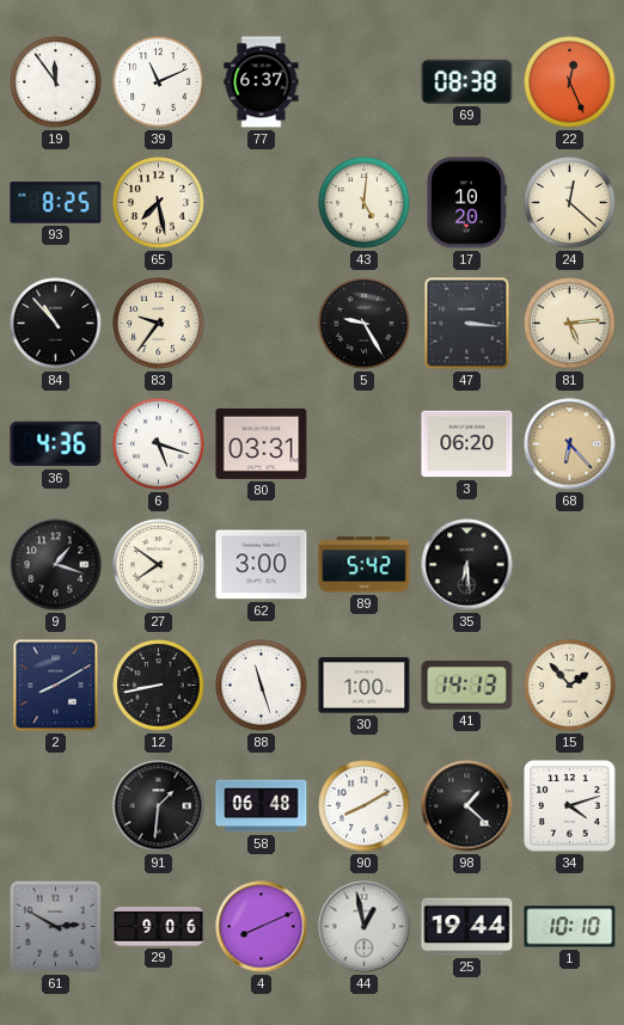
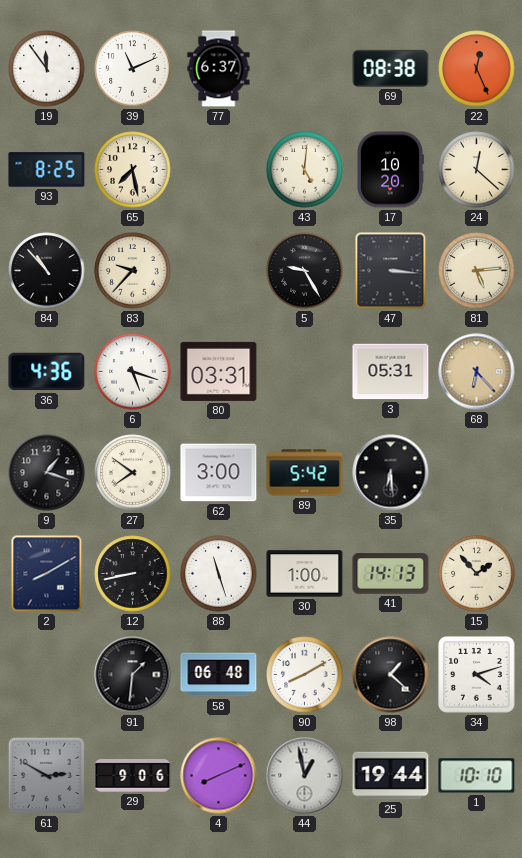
83: 9:36 -> 9:37
3: 06:20 -> 05:31
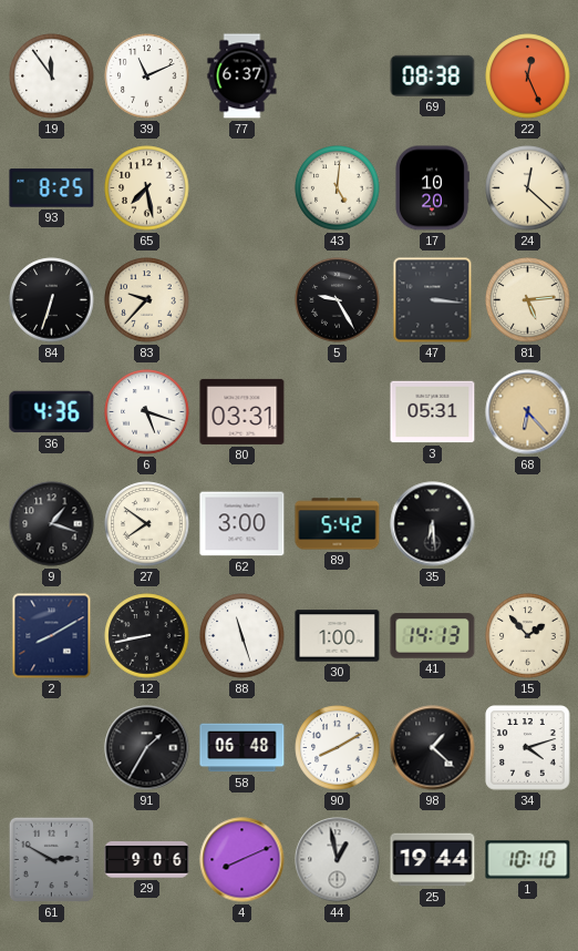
84: 10:53 -> 6:33
91: 1:31 -> 1:35
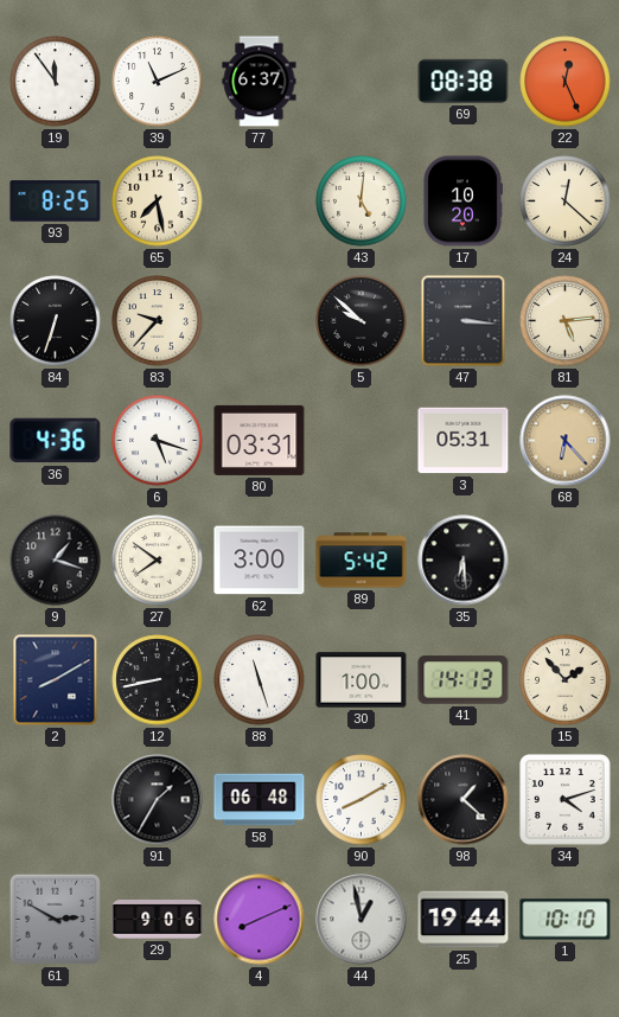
5: 9:25 -> 9:52
